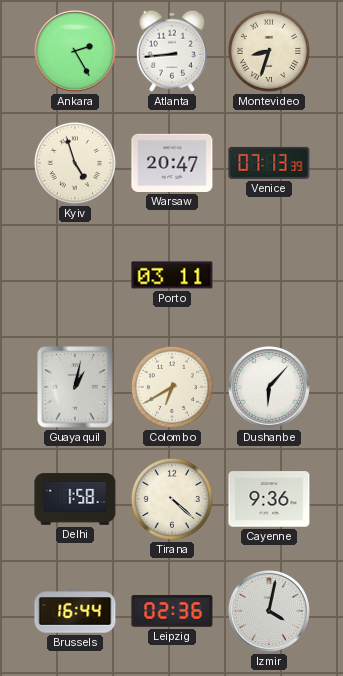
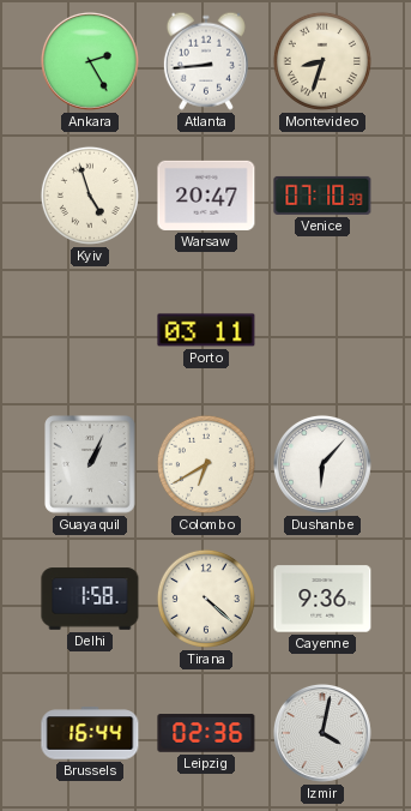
Venice: 07:13 -> 07:10
Guayaquil: 1:02 -> 1:04
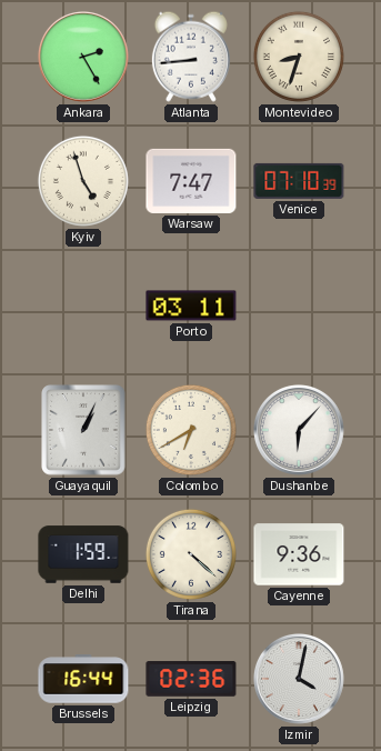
Warsaw: 20:47 -> 7:47
Delhi: 1:58 -> 1:59
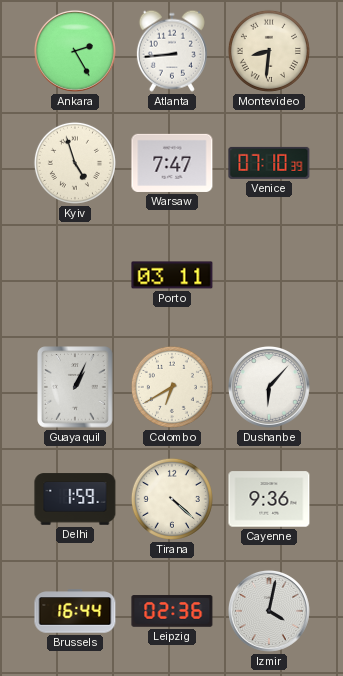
Montevideo: 8:33 -> 8:31
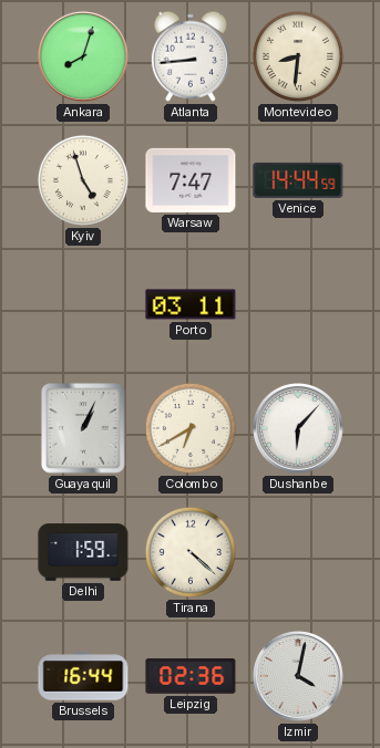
Ankara: 2:25 -> 8:03
Venice: 07:10 -> 14:44
Cayenne: 9:36 -> none
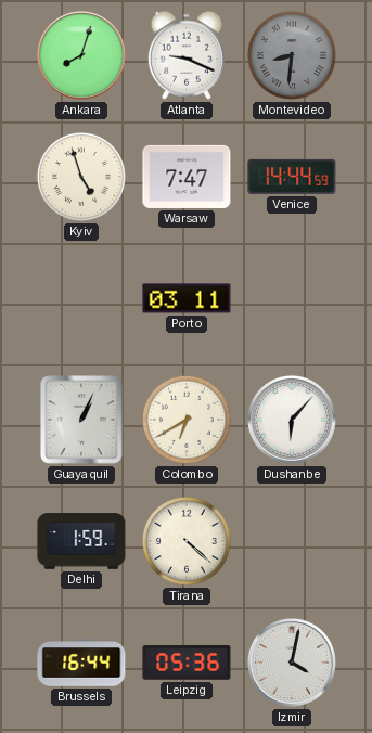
Atlanta: 8:44 -> 9:19
Montevideo dial: cream -> grey
Leipzig: 02:36 -> 05:36
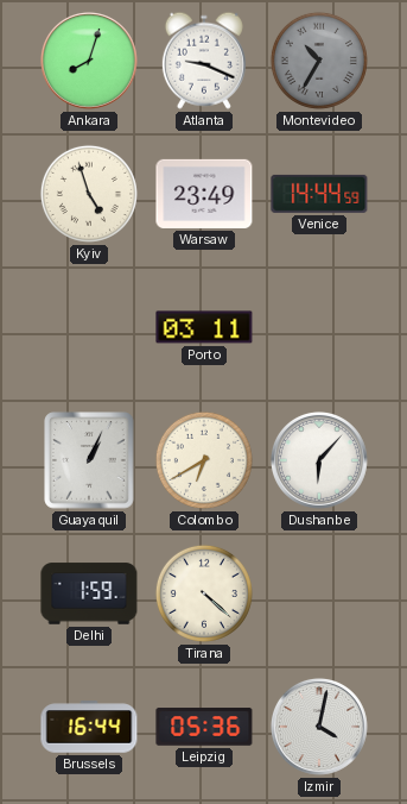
Montevideo: 8:31 -> 10:35
Warsaw: 7:47 -> 23:49
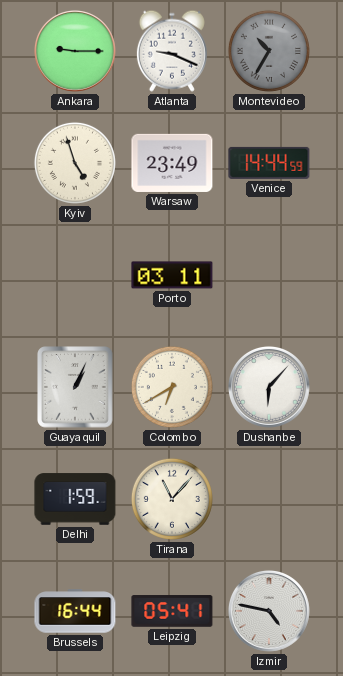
Ankara: 8:03 -> 9:15
Tirana: 4:22 -> 11:07
Leipzig: 05:36 -> 05:41
Izmir: 4:02 -> 4:47
